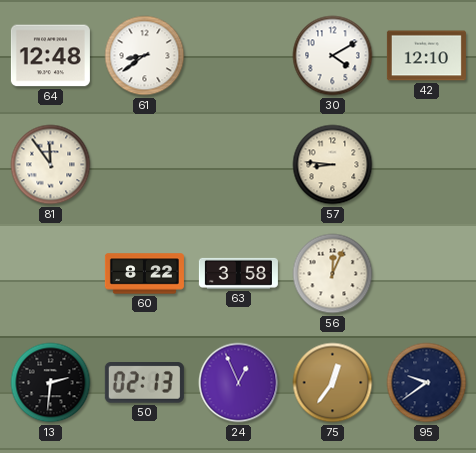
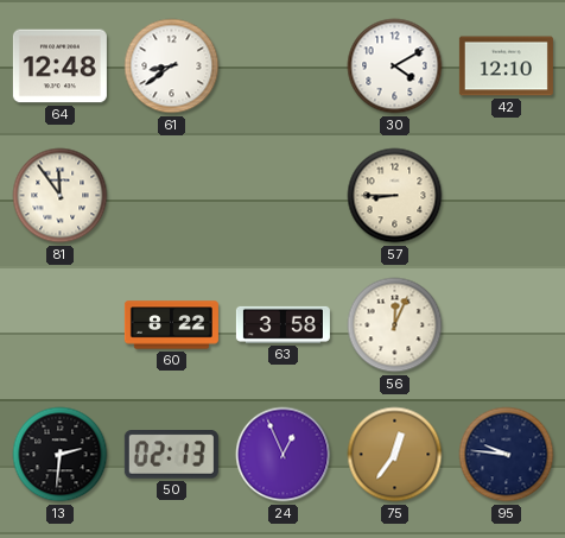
57: 8:46 -> 8:45
95: 9:39 -> 9:46
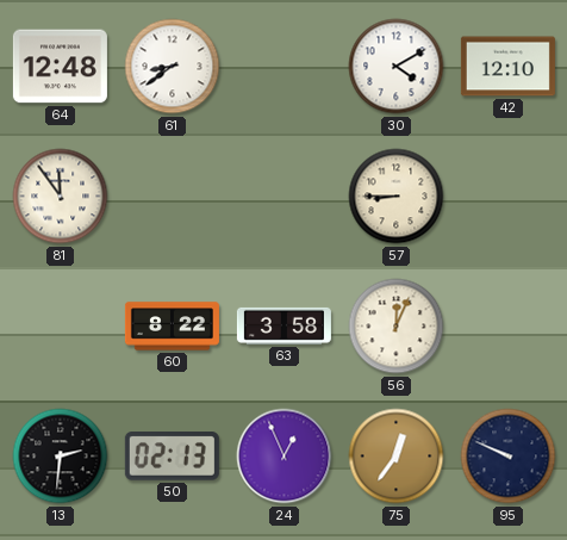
95: 9:46 -> 9:49
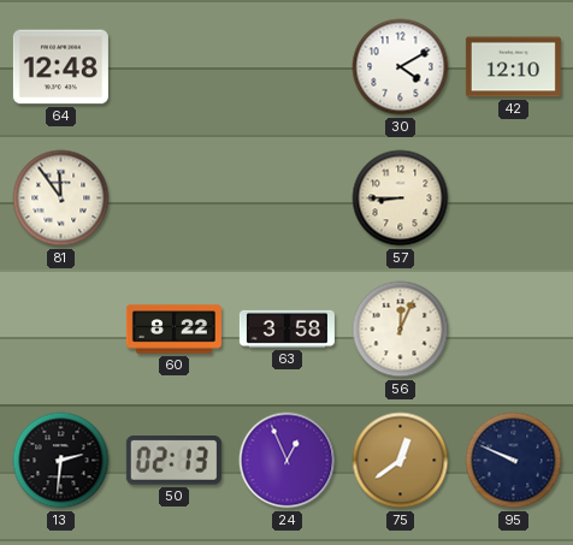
61: 8:39 -> none
75: 12:36 -> 12:39
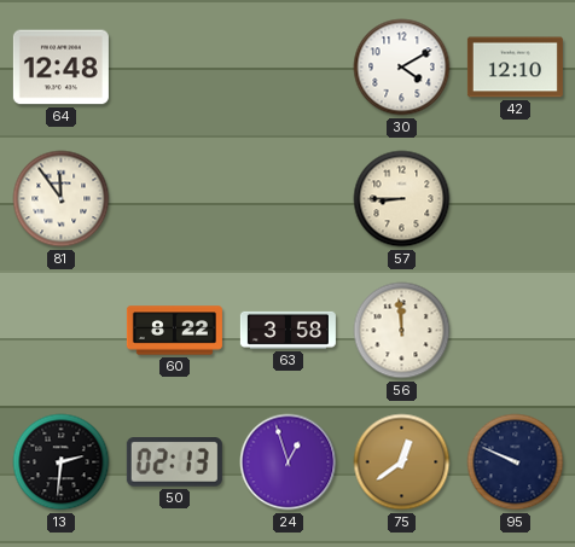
56: 12:04 -> 11:59
24: 12:56 -> 12:57
